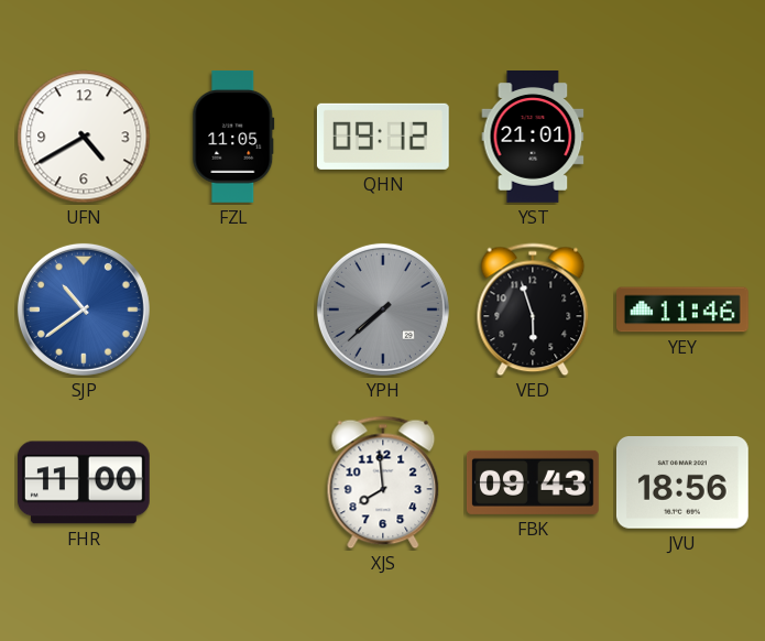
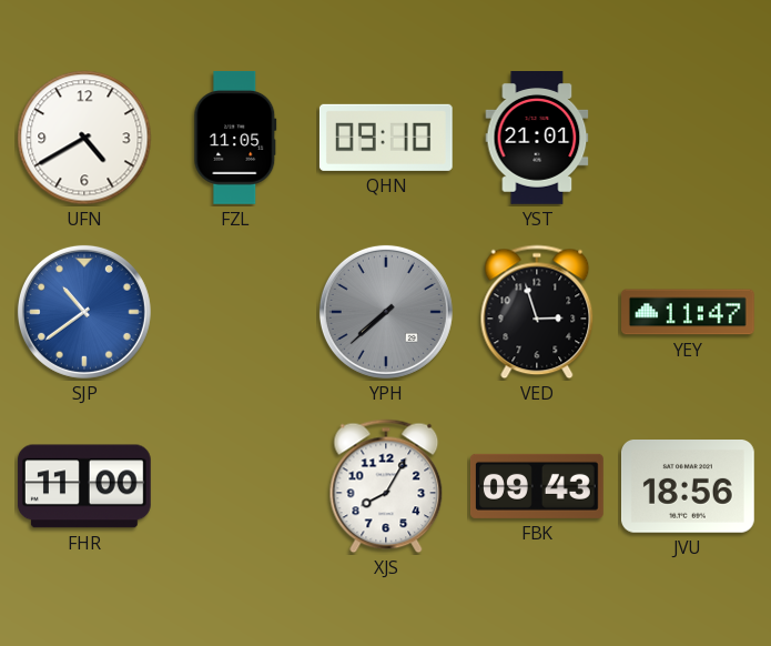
QHN: 09:12 -> 09:10
VED: 5:57 -> 2:57
YEY: 11:46 -> 11:47
XJS: 7:59 -> 8:05
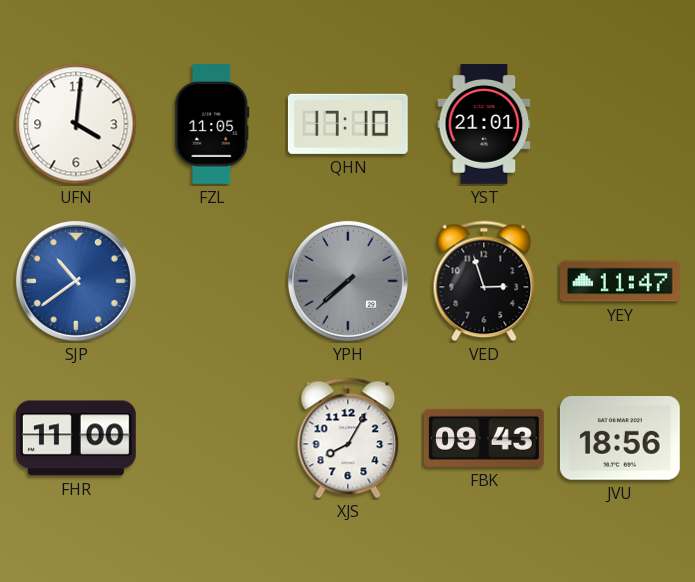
UFN: 4:40 -> 4:01
QHN: 09:10 -> 17:10
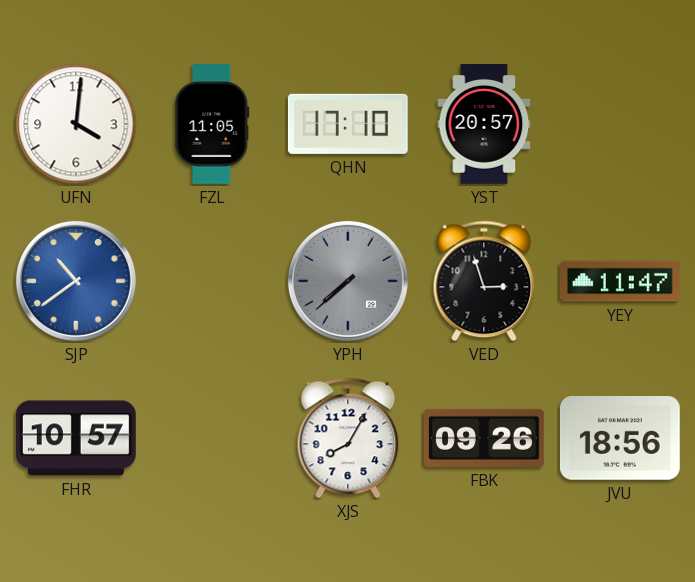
YST: 21:01 -> 20:57
FHR: 11:00 -> 10:57
FBK: 09:43 -> 09:26
